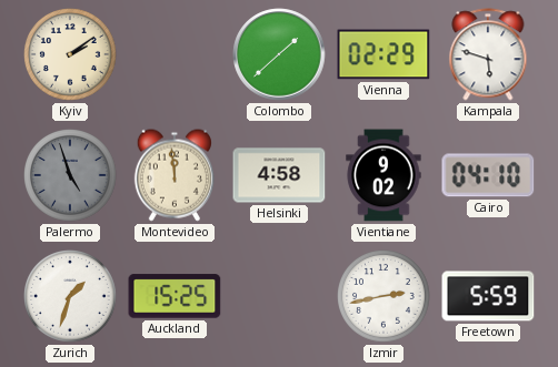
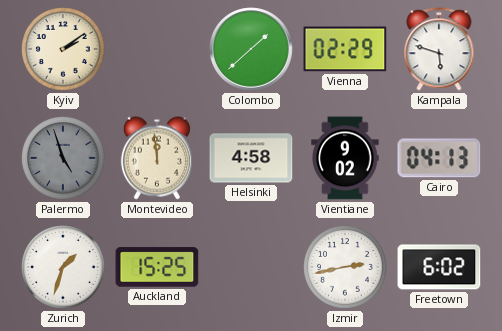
Cairo: 04:10 -> 04:13
Freetown: 5:59 -> 6:02
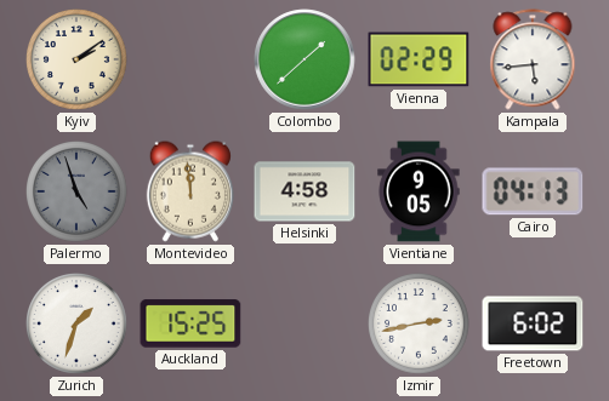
Kampala: 5:48 -> 5:44
Vientiane: 9:02 -> 9:05
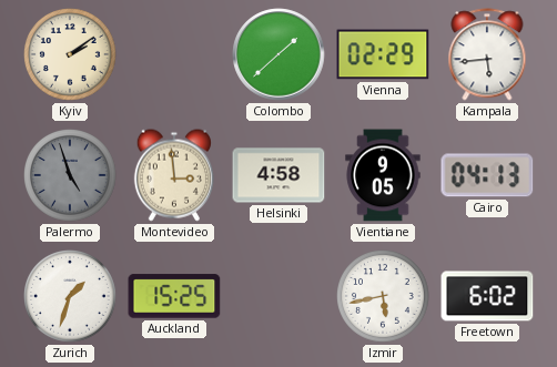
Montevideo: 11:59 -> 2:59
Izmir: 2:43 -> 5:43
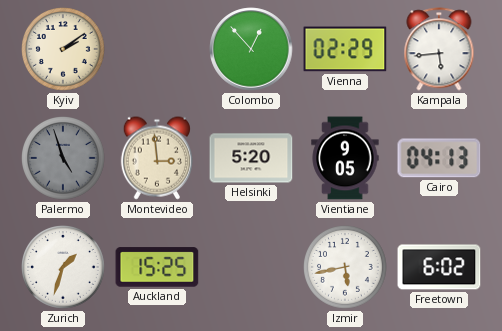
Colombo: 1:38 -> 12:53
Helsinki: 4:58 -> 5:20
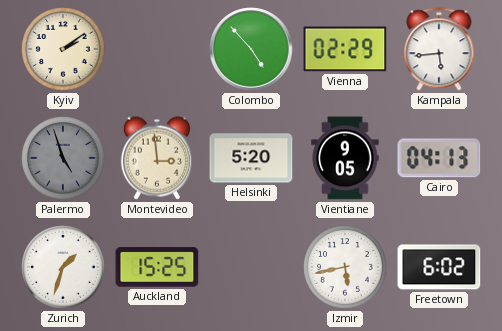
Colombo: 12:53 -> 4:53
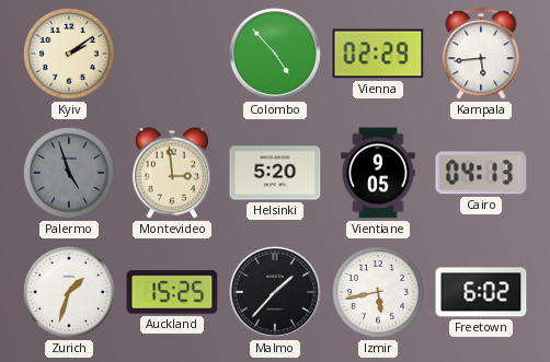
Malmo: none -> 1:37
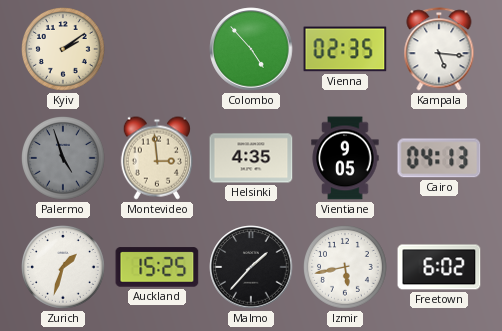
Vienna: 02:29 -> 02:35
Kampala: 5:44 -> 5:16
Helsinki: 5:20 -> 4:35
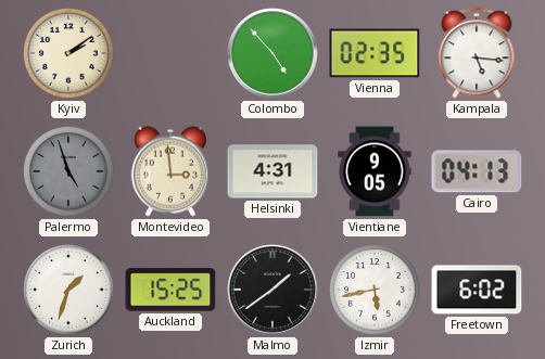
Helsinki: 4:35 -> 4:31
Malmo: 1:37 -> 1:39
